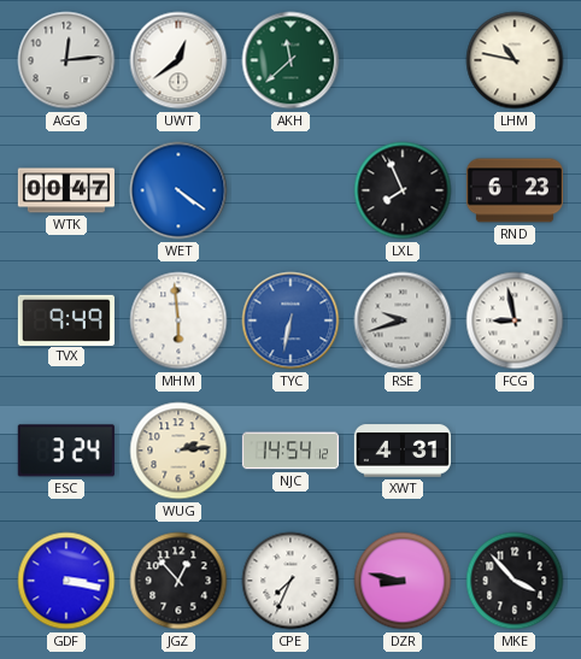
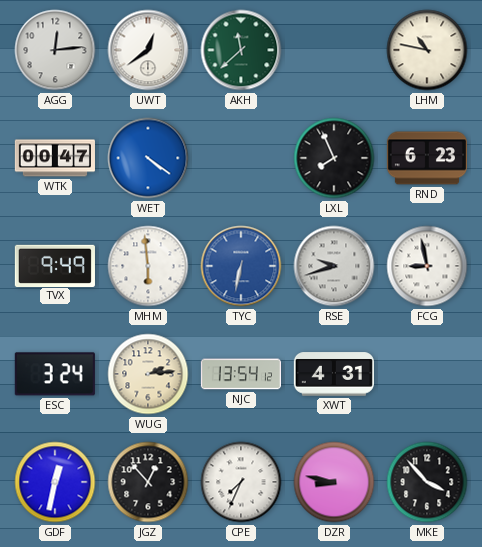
NJC: 14:54 -> 13:54
GDF: 3:17 -> 12:32
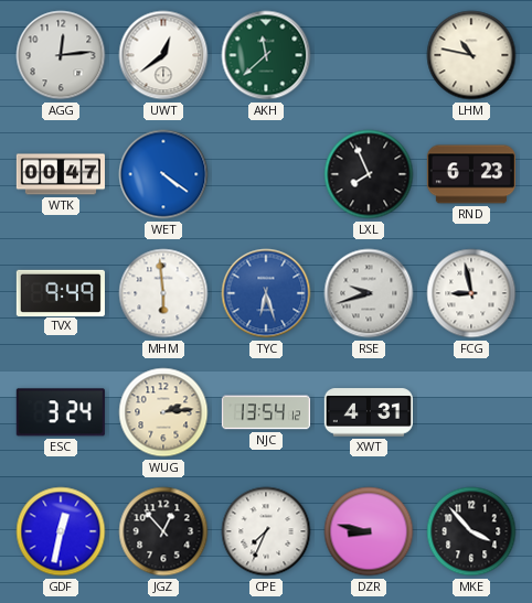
TYC: 6:32 -> 6:27
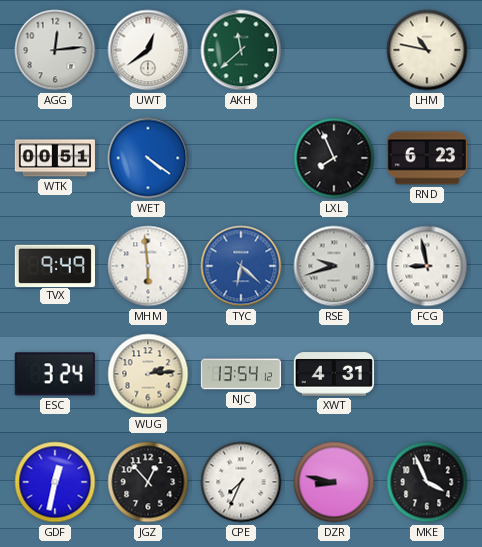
WTK: 00:47 -> 00:51
TYC: 6:27 -> 6:22
MKE: 3:53 -> 3:56
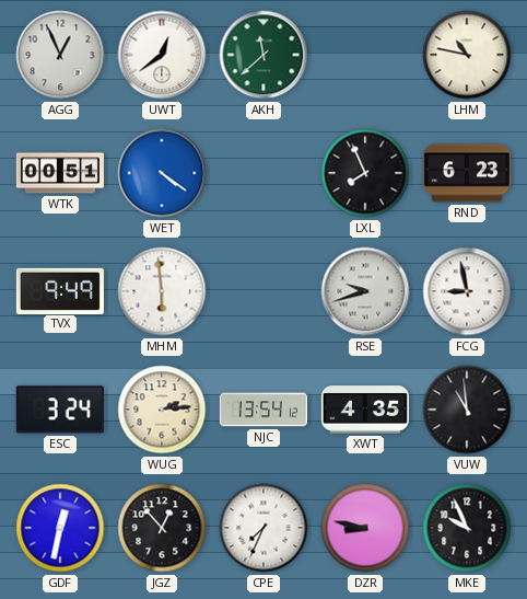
AGG: 12:14 -> 12:56
TYC: 6:22 -> none
XWT: 4:31 -> 4:35
VUW: none -> 10:59
MKE: 3:56 -> 9:56
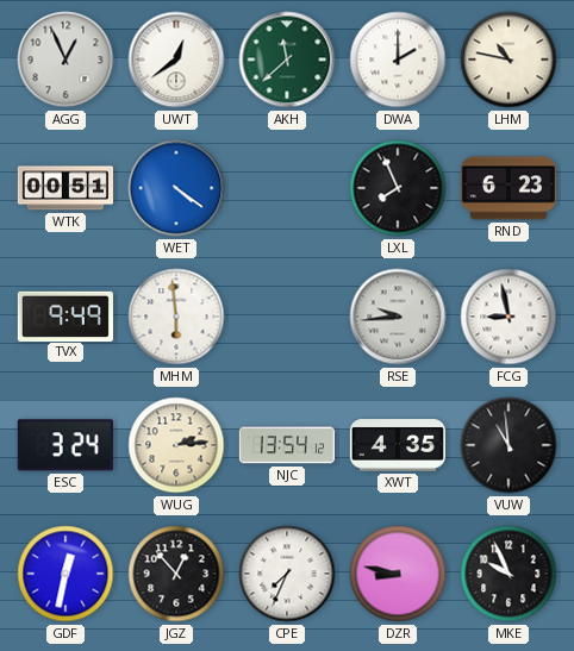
DWA: none -> 2:00
RSE: 9:42 -> 9:44
